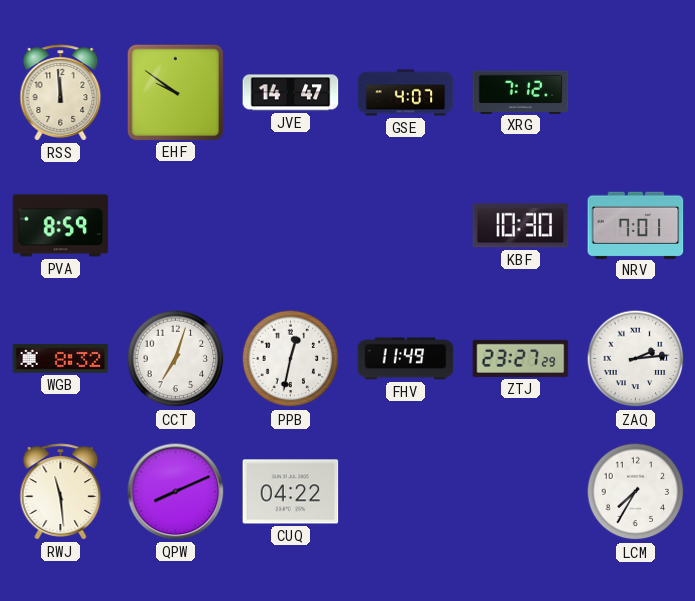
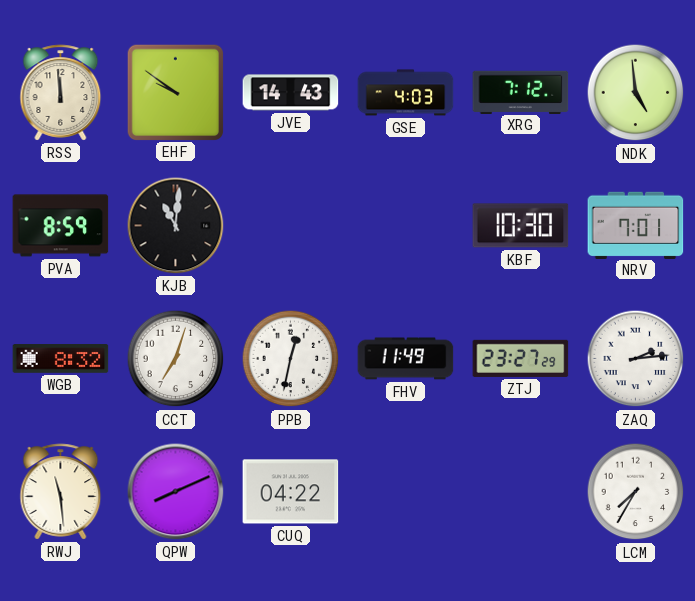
JVE: 14:47 -> 14:43
GSE: 4:07 -> 4:03
NDK: none -> 4:59
KJB: none -> 11:01
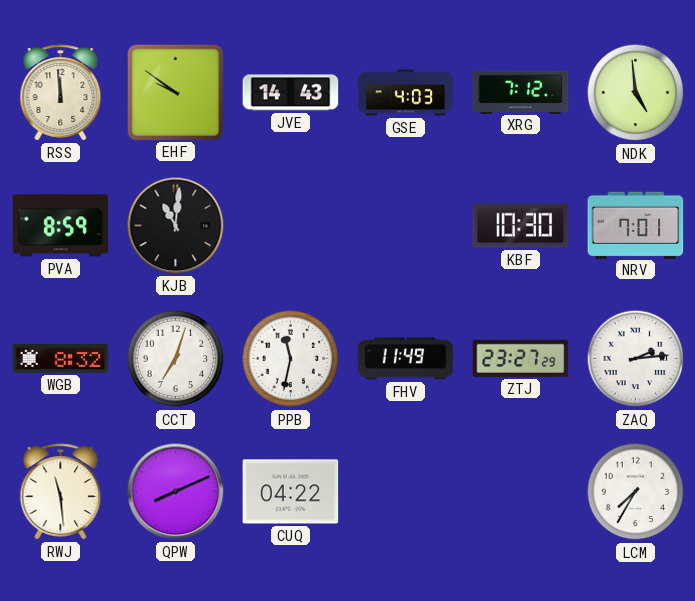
PPB: 12:32 -> 11:32
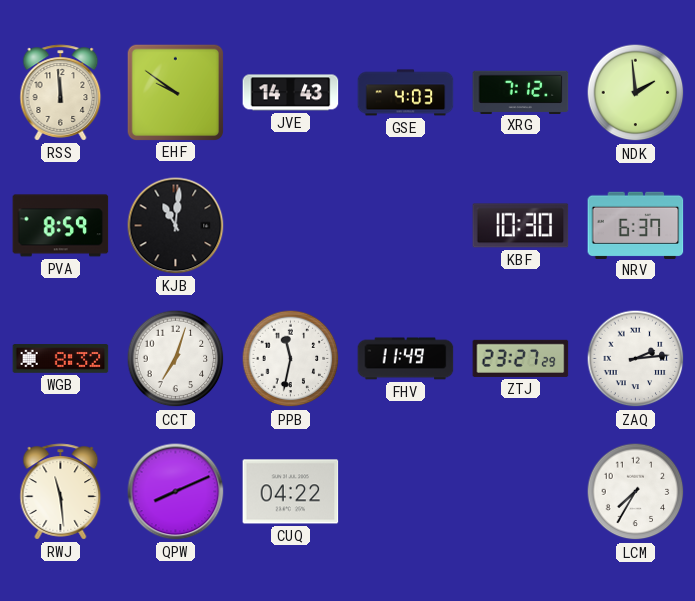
NDK: 4:59 -> 1:59
NRV: 7:01 -> 6:37
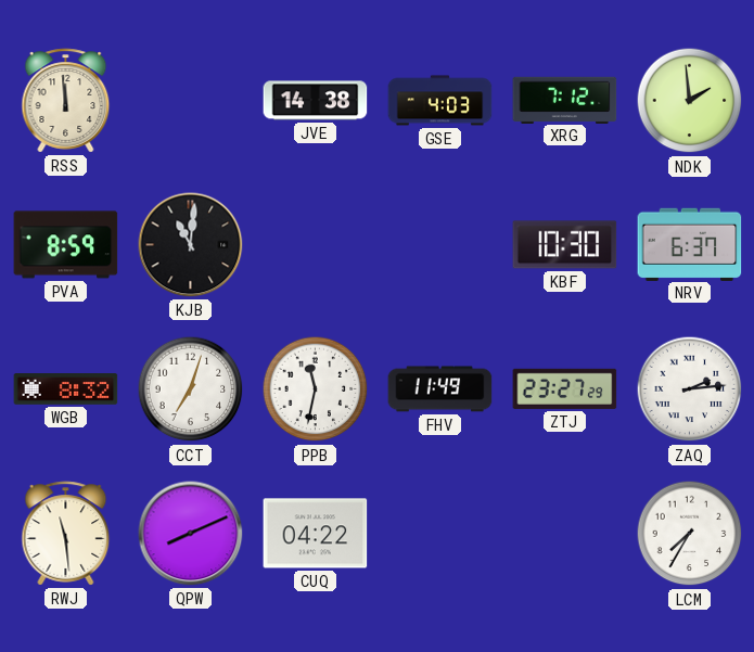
EHF: 9:51 -> none
JVE: 14:43 -> 14:38
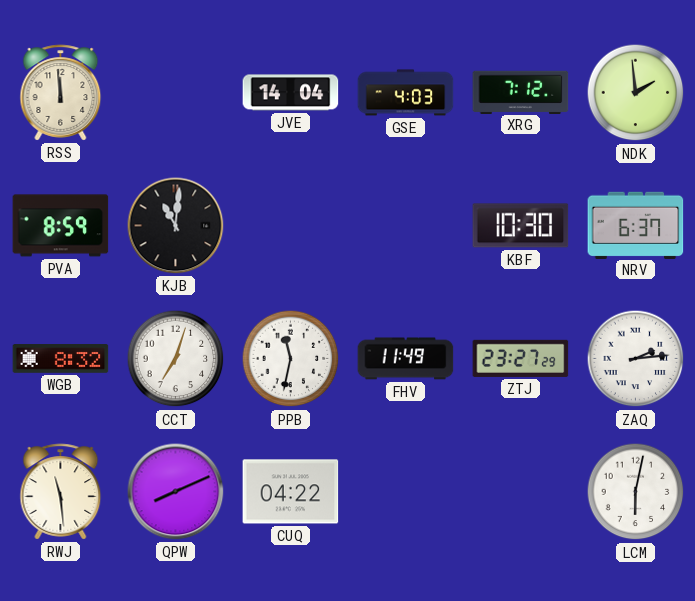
JVE: 14:38 -> 14:04
LCM: 7:35 -> 6:02
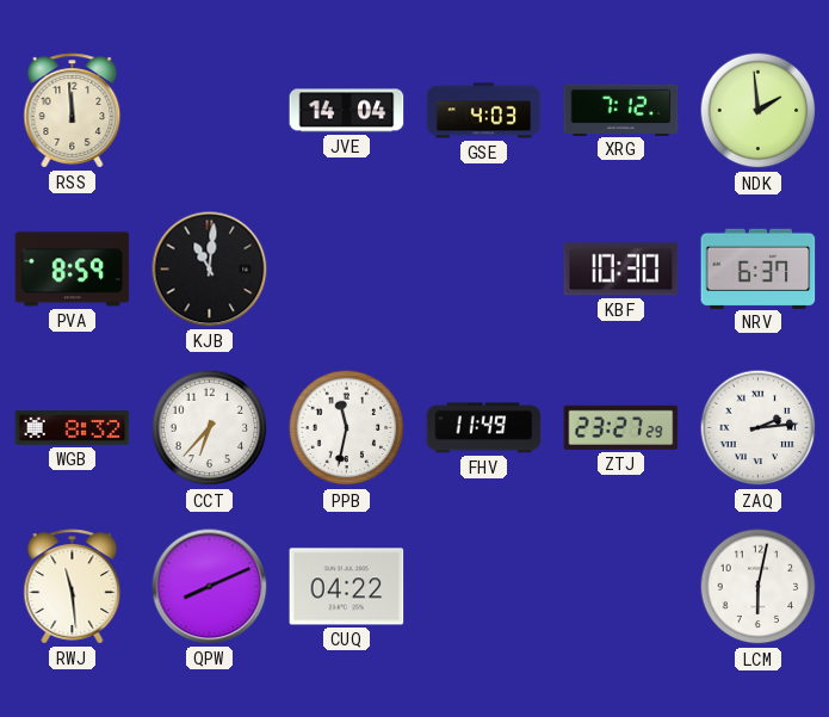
CCT: 7:03 -> 6:37
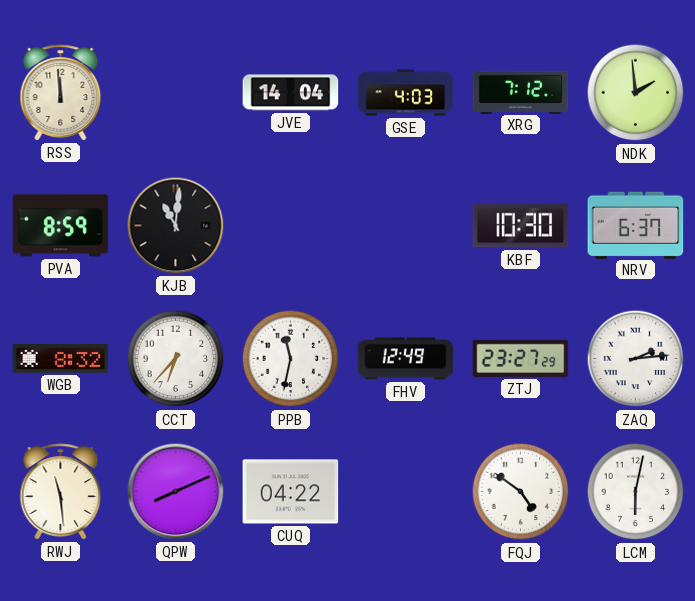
FHV: 11:49 -> 12:49
FQJ: none -> 4:51
